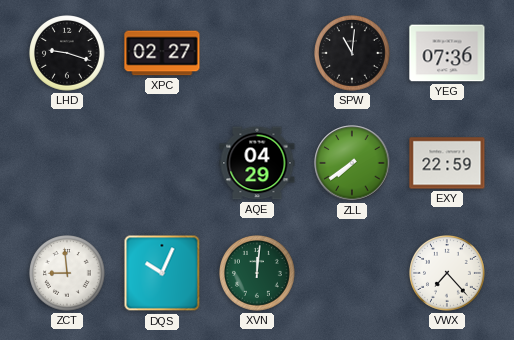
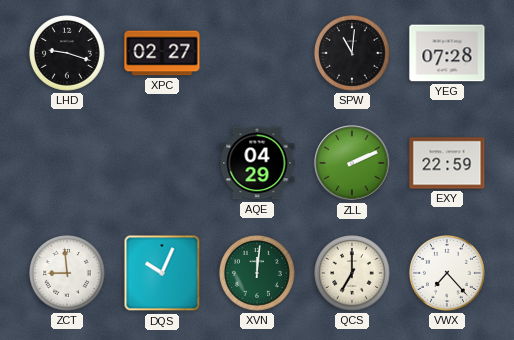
YEG: 07:36 -> 07:28
ZLL: 7:39 -> 2:11
QCS: none -> 7:00
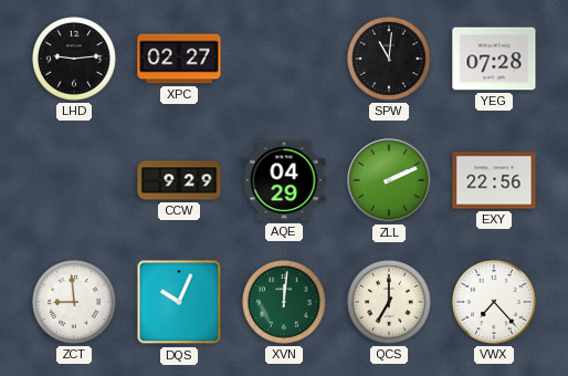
LHD: 9:18 -> 9:14
CCW: none -> 9:29
EXY: 22:59 -> 22:56
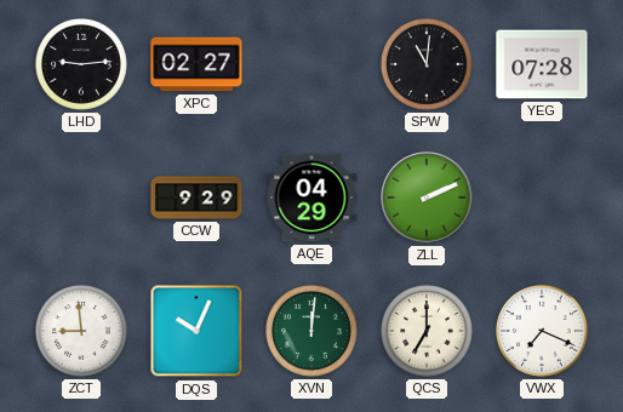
EXY: 22:56 -> none
VWX: 7:23 -> 7:19
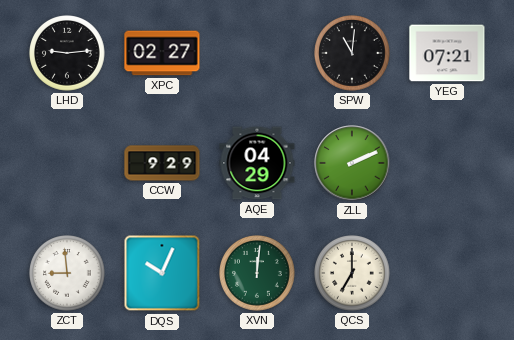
YEG: 07:28 -> 07:21
VWX: 7:19 -> none
